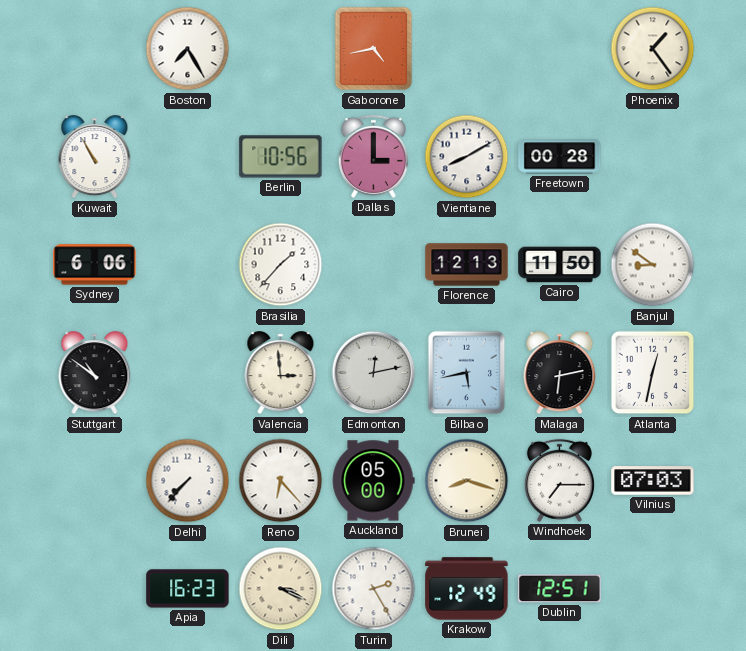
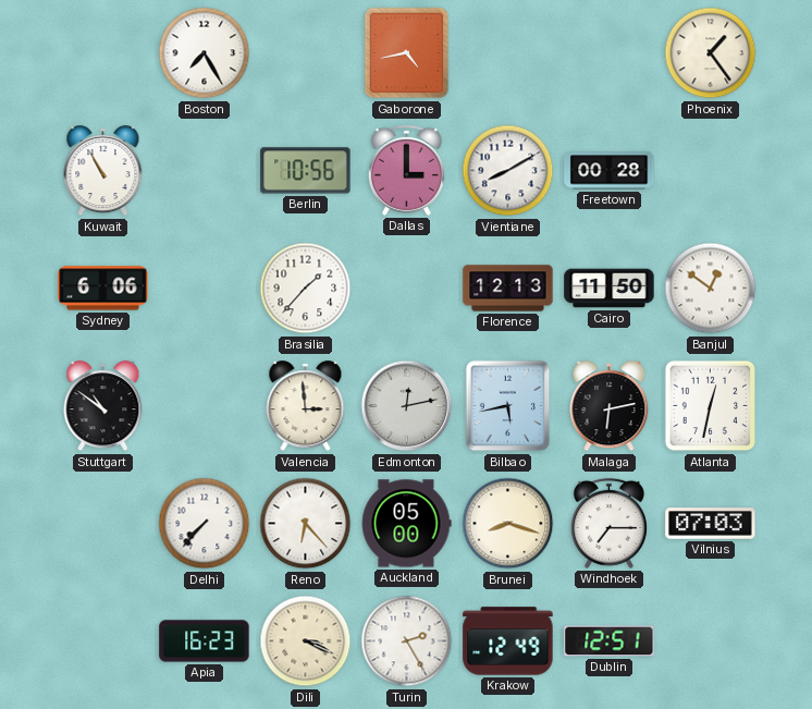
Banjul: 8:51 -> 12:51
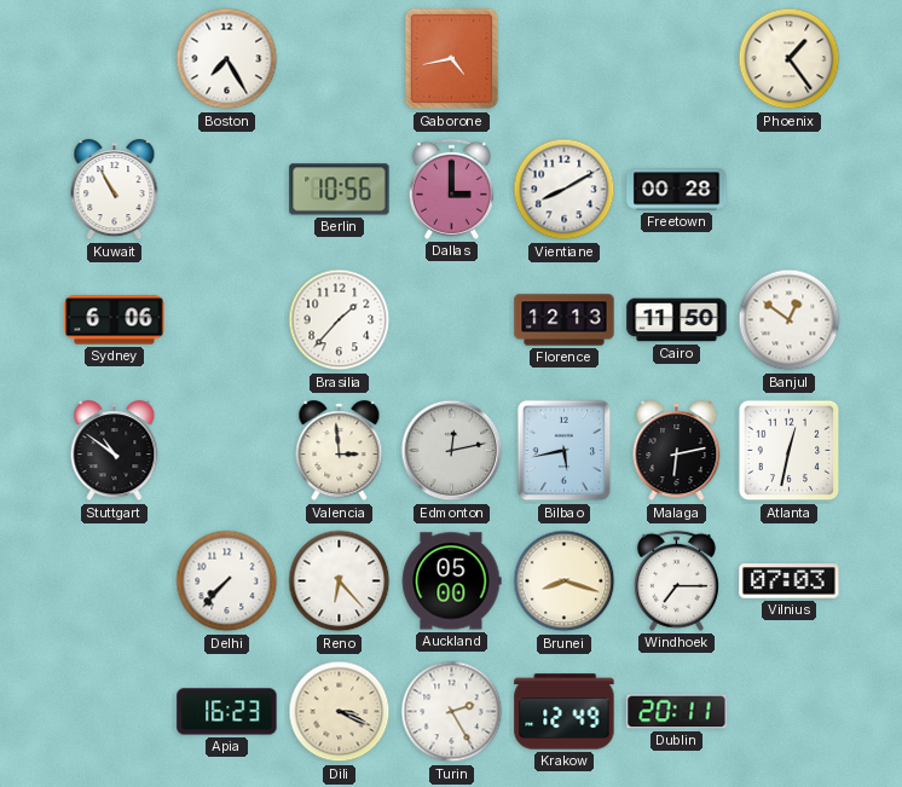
Dublin: 12:51 -> 20:11
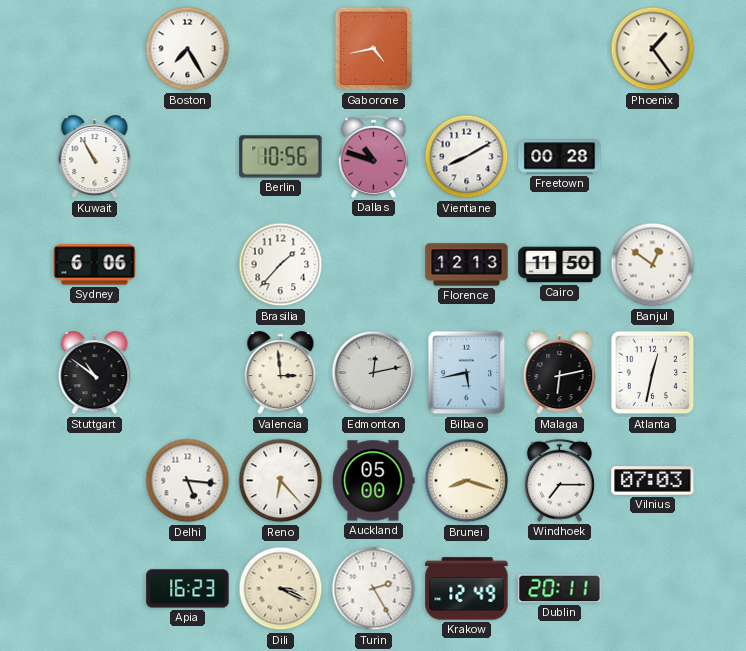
Dallas: 3:00 -> 10:48
Delhi: 7:37 -> 5:16
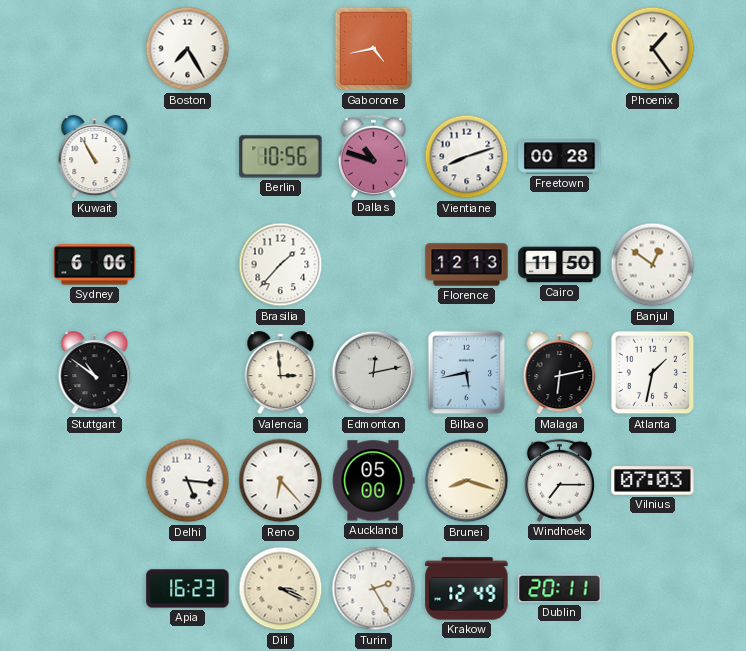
Vientiane: 8:10 -> 8:12
Atlanta: 12:32 -> 1:32
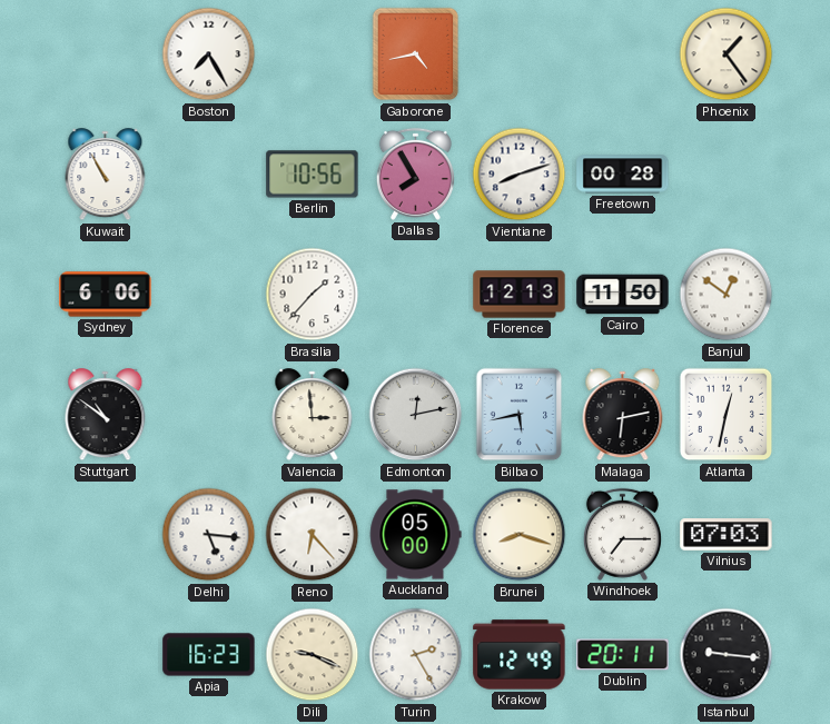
Dallas: 10:48 -> 7:55
Atlanta: 1:32 -> 12:32
Dili: 3:19 -> 9:19
Istanbul: none -> 9:16
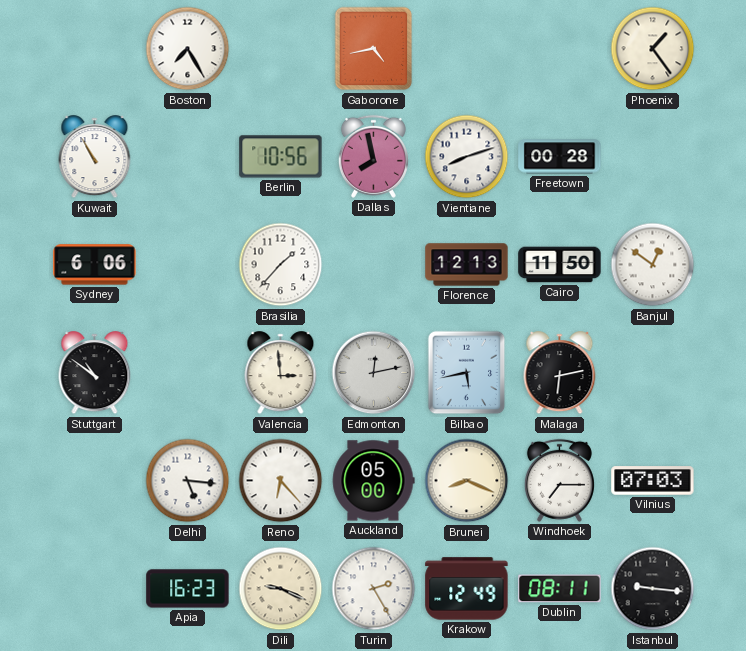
Dallas: 7:55 -> 7:58
Atlanta: 12:32 -> none
Brunei: 8:18 -> 8:19
Dublin: 20:11 -> 08:11
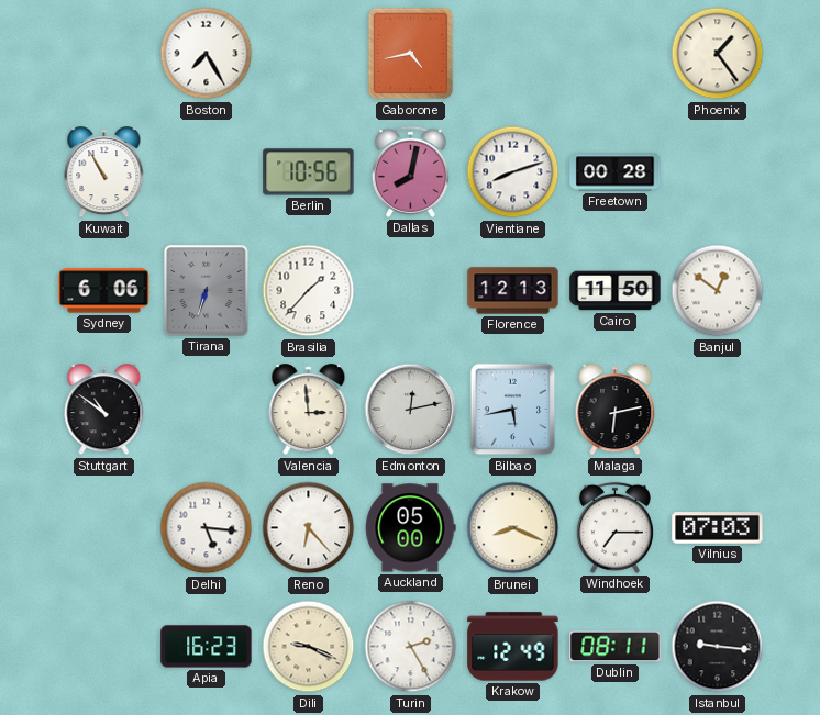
Dallas: 7:58 -> 8:02
Tirana: none -> 6:33
